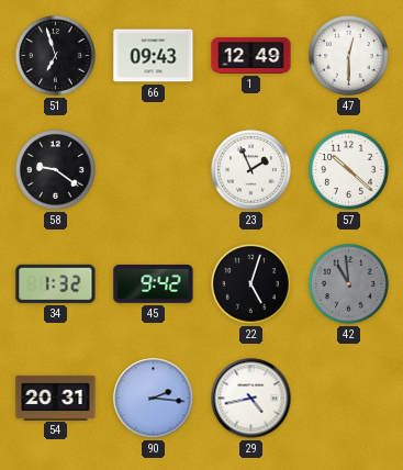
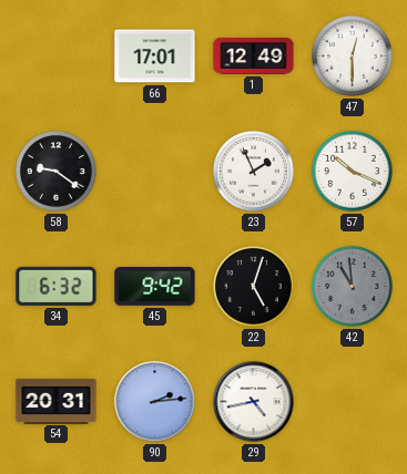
51: 6:57 -> none
66: 09:43 -> 17:01
57: 10:22 -> 10:19
34: 1:32 -> 6:32
90: 2:16 -> 2:14
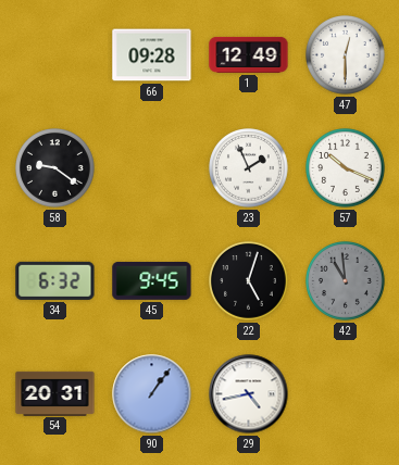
66: 17:01 -> 09:28
45: 9:42 -> 9:45
90: 2:14 -> 1:06
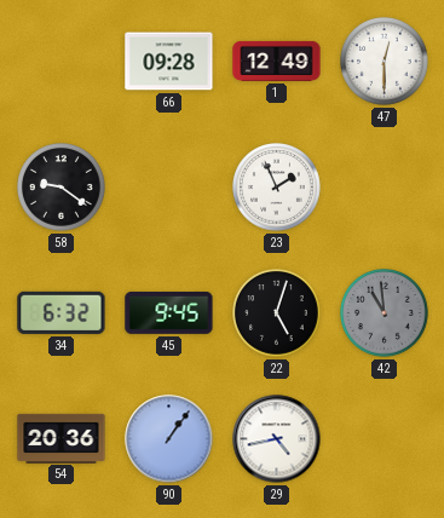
57: 10:19 -> none
54: 20:31 -> 20:36
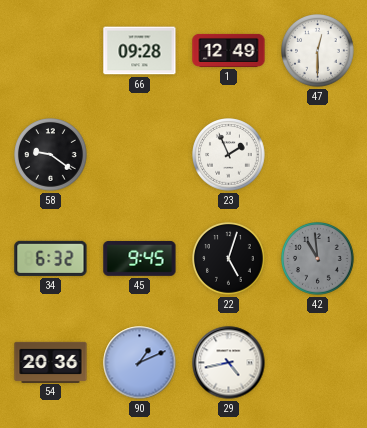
90: 1:06 -> 1:11
